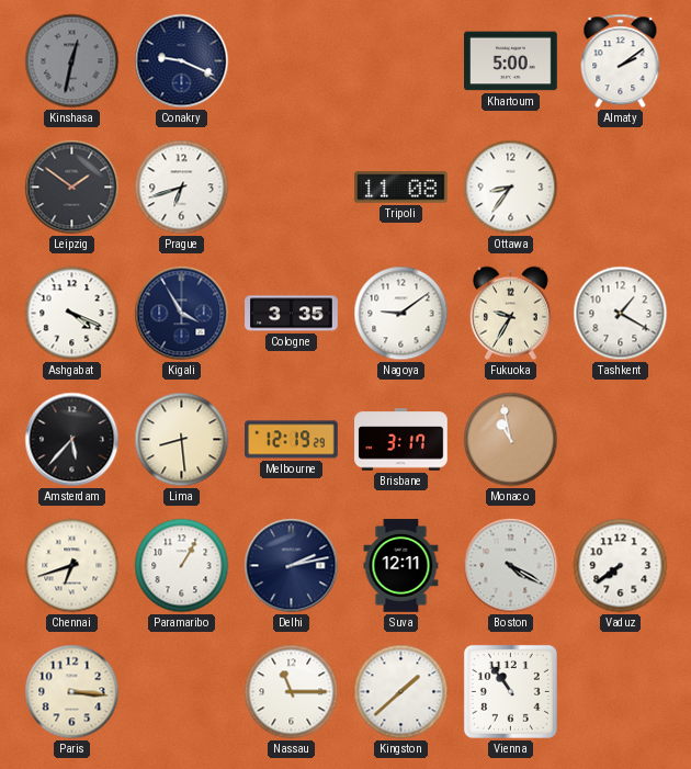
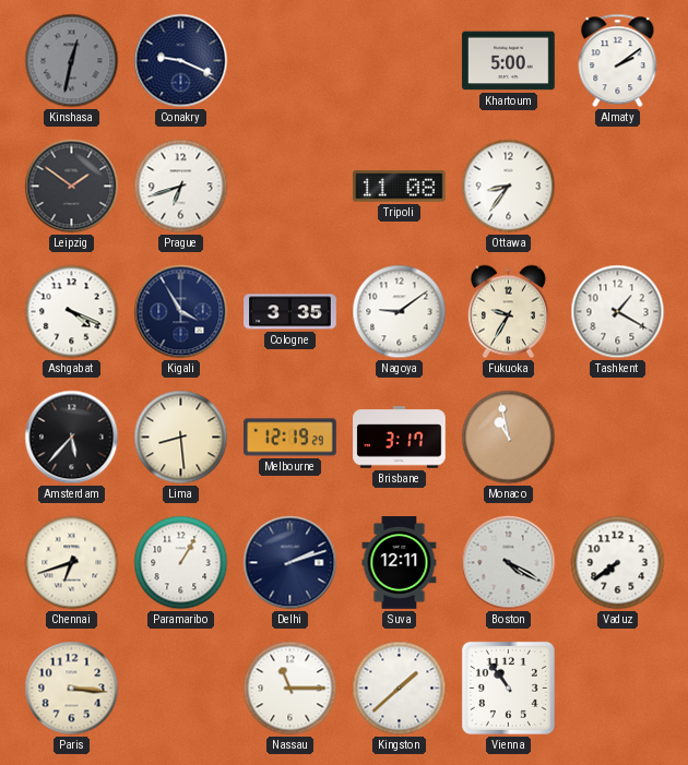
Delhi: 2:13 -> 2:12
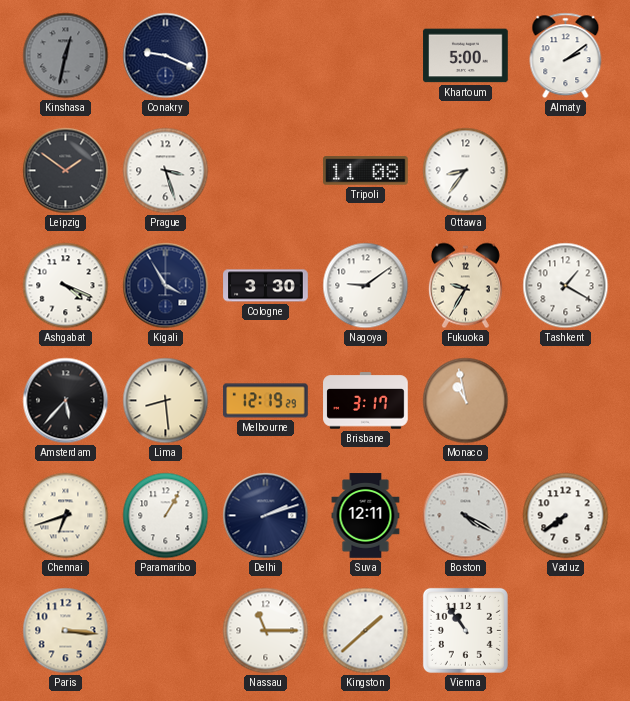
Prague: 6:42 -> 3:27
Cologne: 3:35 -> 3:30
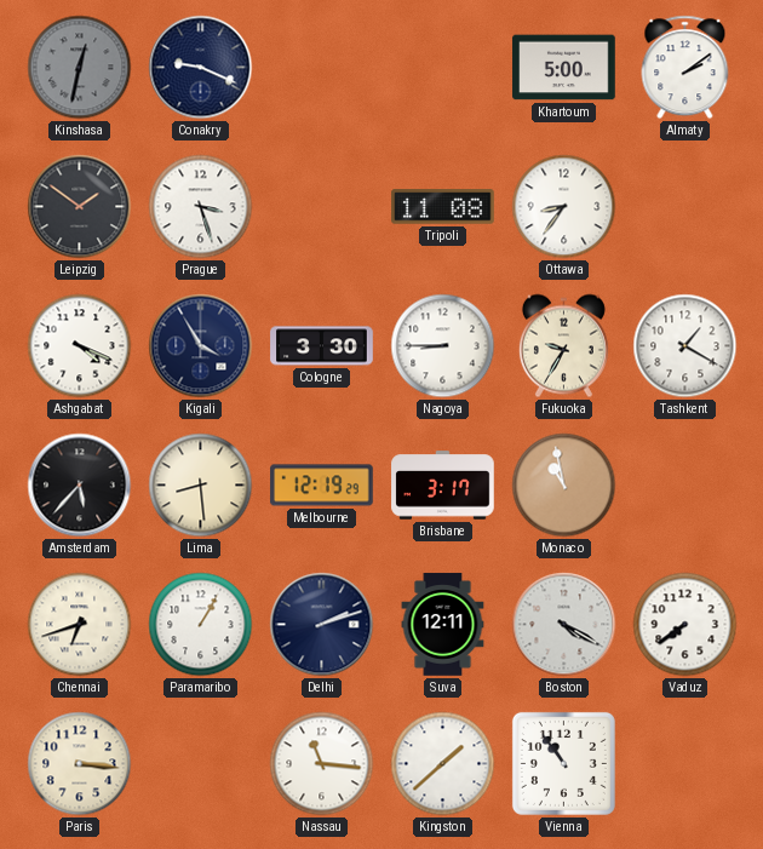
Nagoya: 9:09 -> 8:45
Nassau: 11:15 -> 11:16
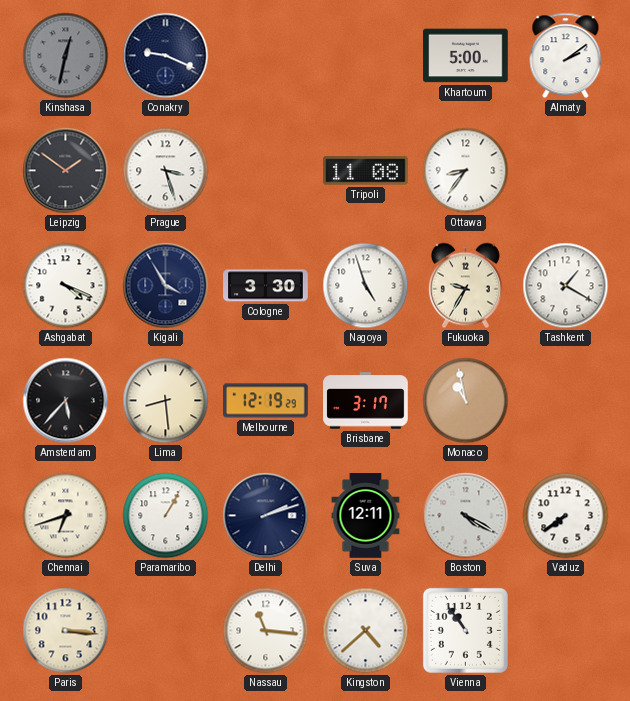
Nagoya: 8:45 -> 4:57
Kingston: 1:38 -> 4:38
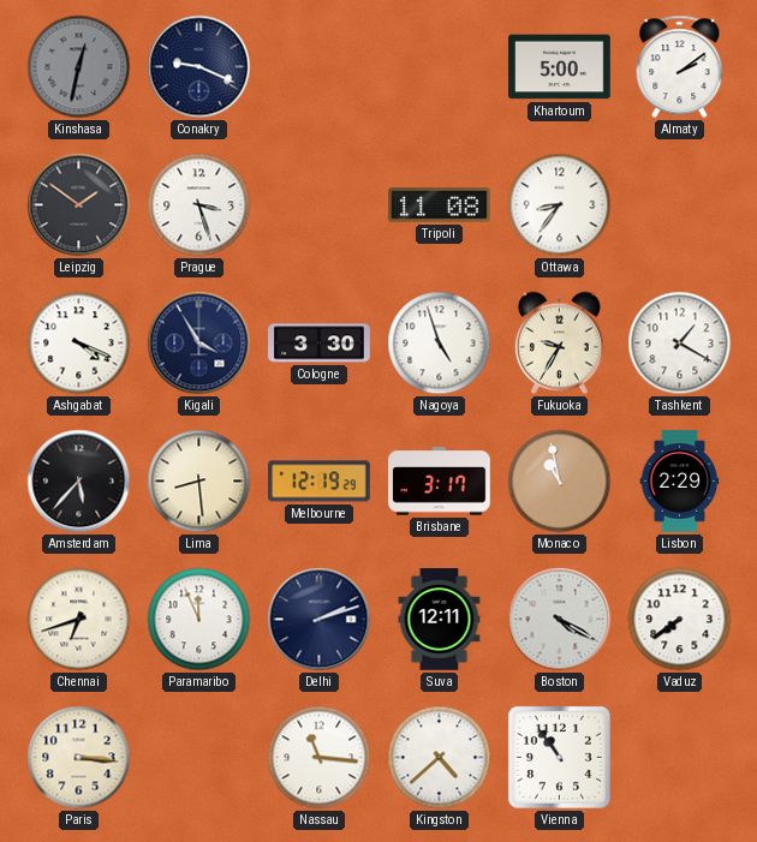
Lisbon: none -> 2:29
Paramaribo: 1:05 -> 11:56
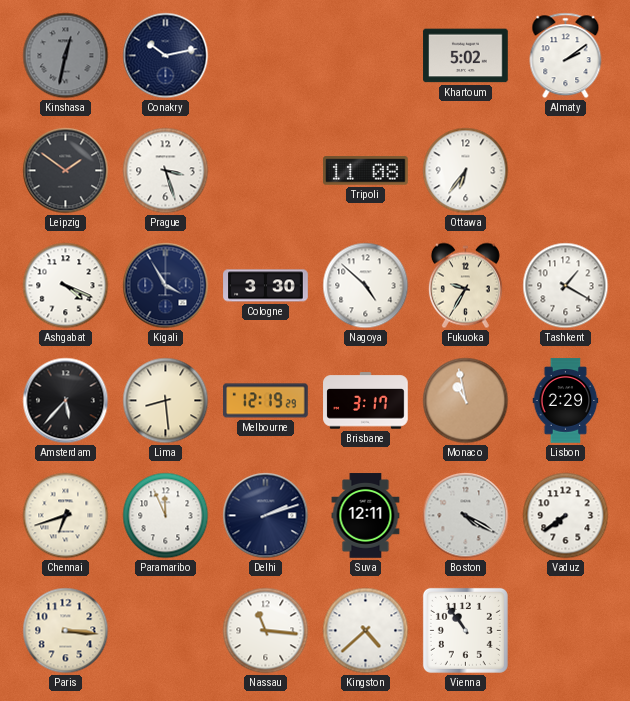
Conakry: 9:19 -> 10:13
Khartoum: 5:00 -> 5:02
Ottawa: 8:36 -> 6:36
Nagoya: 4:57 -> 4:52
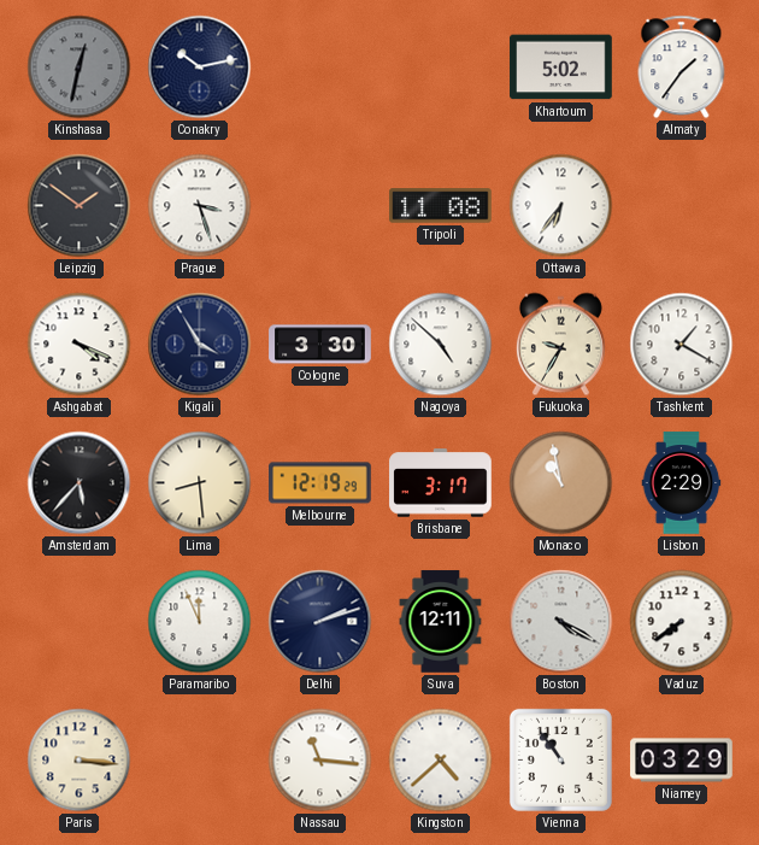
Almaty: 2:09 -> 1:36
Chennai: 6:42 -> none
Niamey: none -> 03:29
